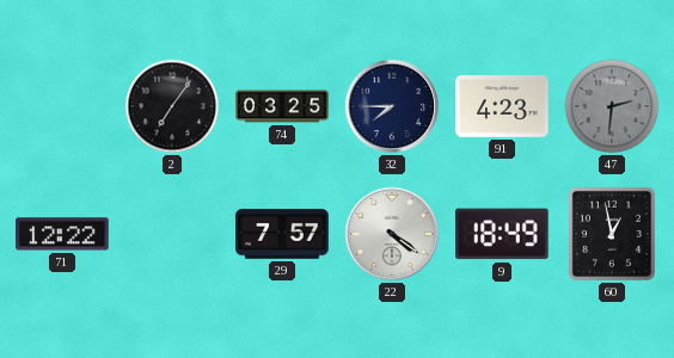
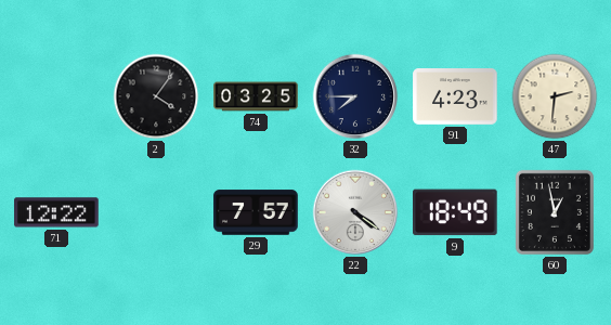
2: 7:06 -> 4:06
47 dial: grey -> cream
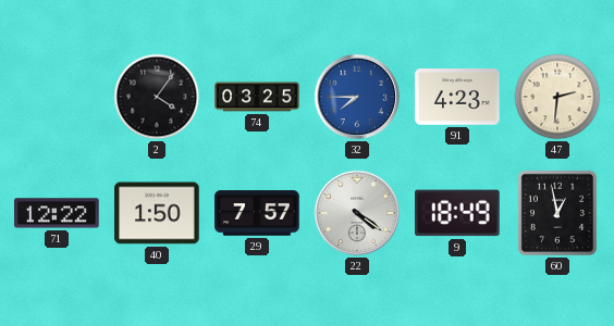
32 dial: navy -> blue
40: none -> 1:50
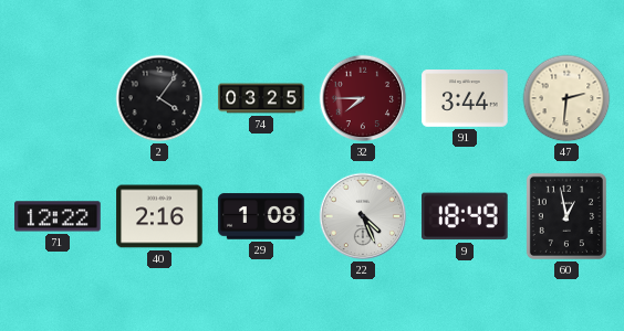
32 dial: blue -> burgundy
91: 4:23 -> 3:44
40: 1:50 -> 2:16
29: 7:57 -> 1:08
22: 4:21 -> 4:26
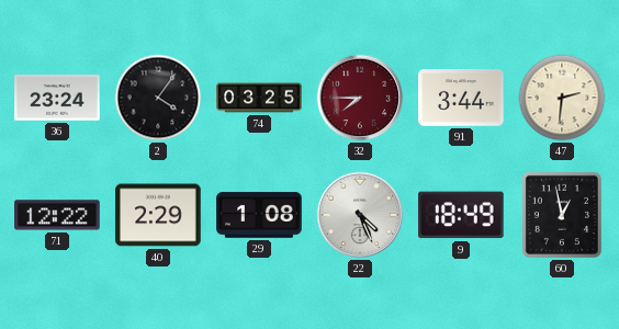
36: none -> 23:24
40: 2:16 -> 2:29
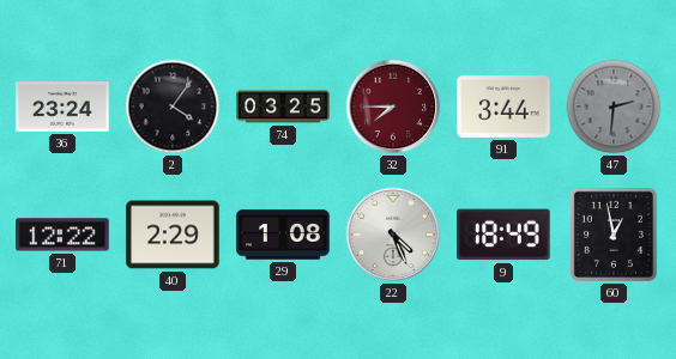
47 dial: cream -> grey
